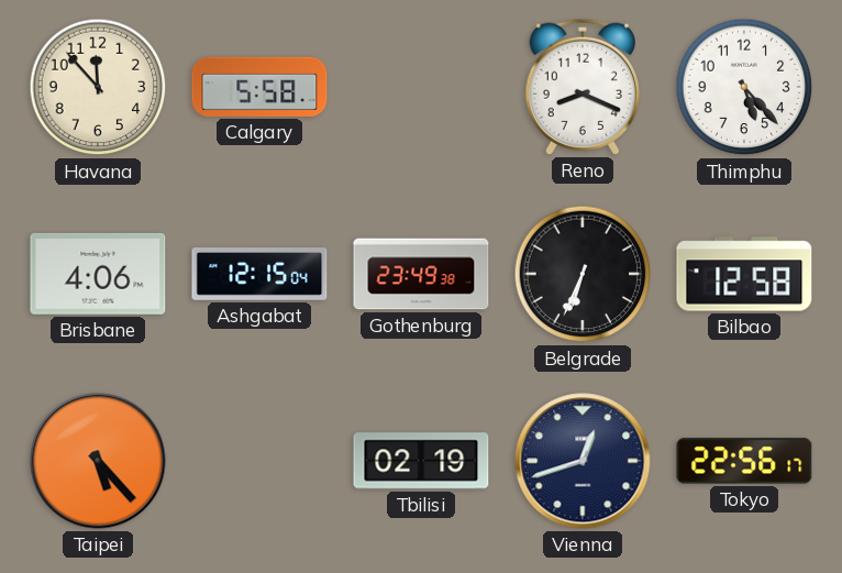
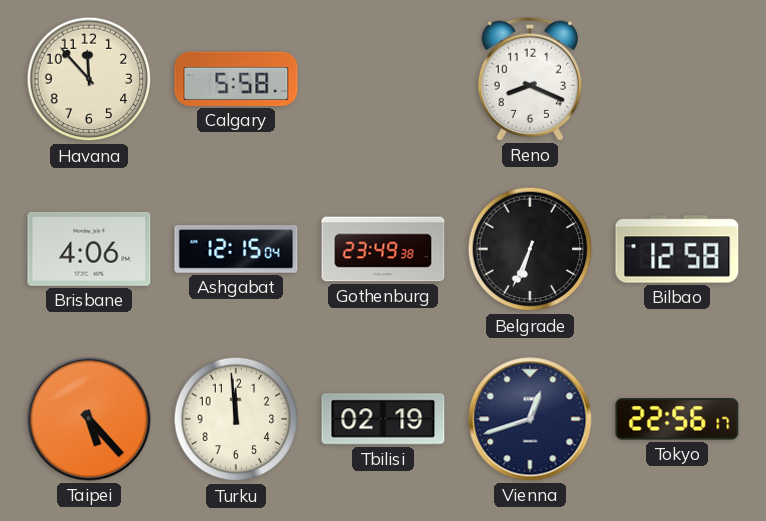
Thimphu: 5:23 -> none
Turku: none -> 11:59
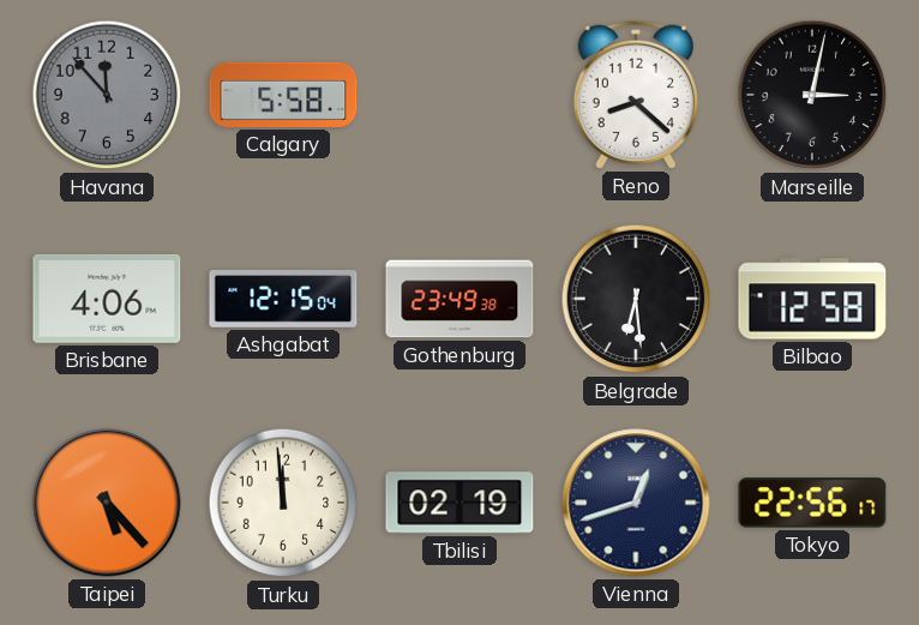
Havana dial: cream -> grey
Reno: 8:19 -> 8:22
Marseille: none -> 3:02
Belgrade: 6:34 -> 6:29
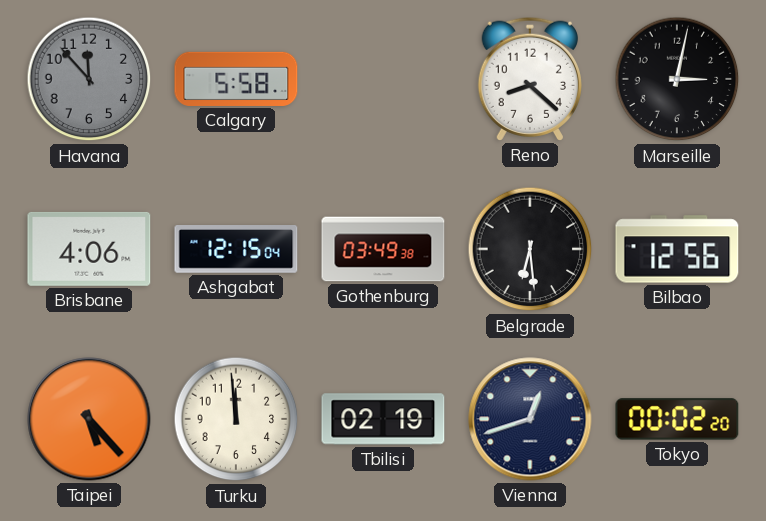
Gothenburg: 23:49 -> 03:49
Bilbao: 12:58 -> 12:56
Tokyo: 22:56 -> 00:02
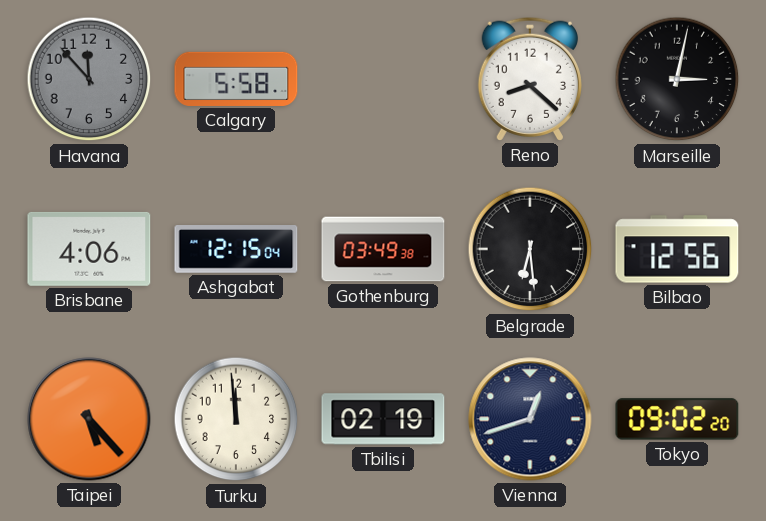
Tokyo: 00:02 -> 09:02
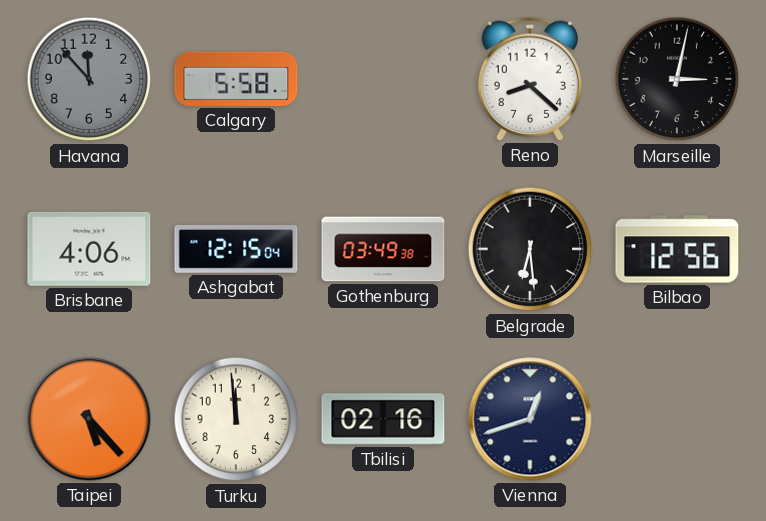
Tbilisi: 02:19 -> 02:16
Tokyo: 09:02 -> none
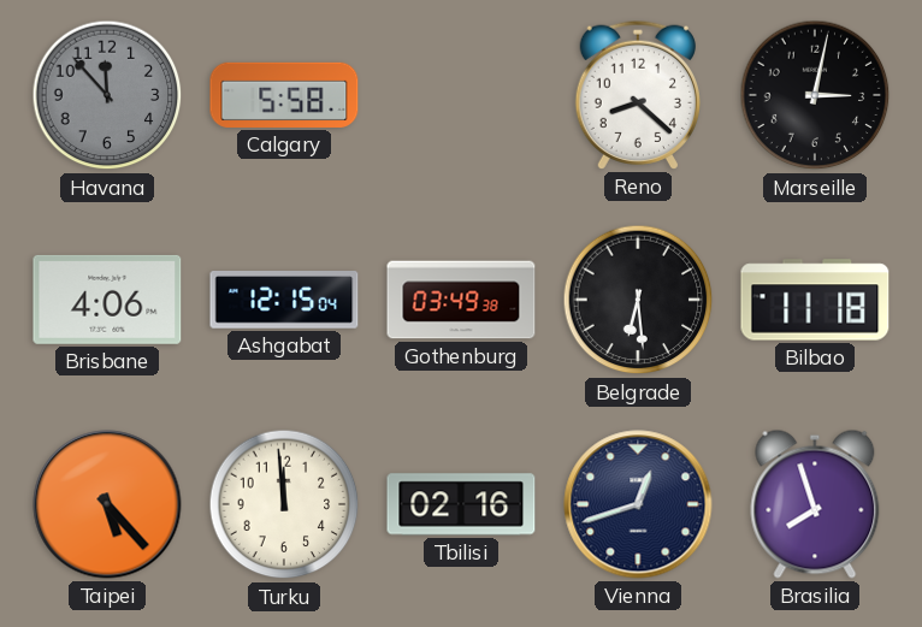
Bilbao: 12:56 -> 11:18
Brasilia: none -> 7:57
